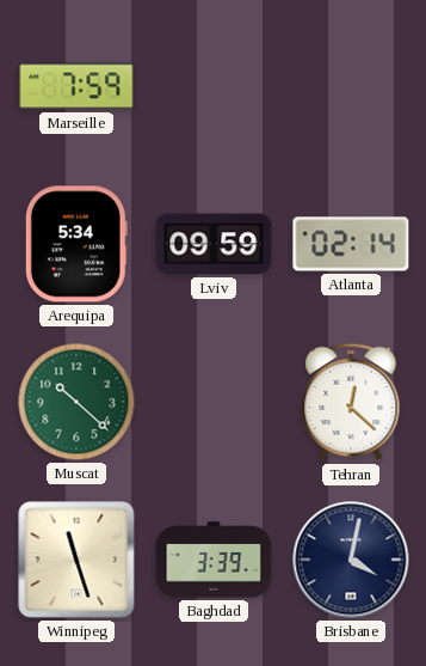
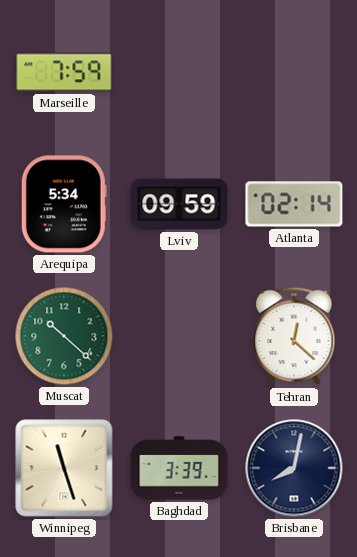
Brisbane: 4:02 -> 8:02
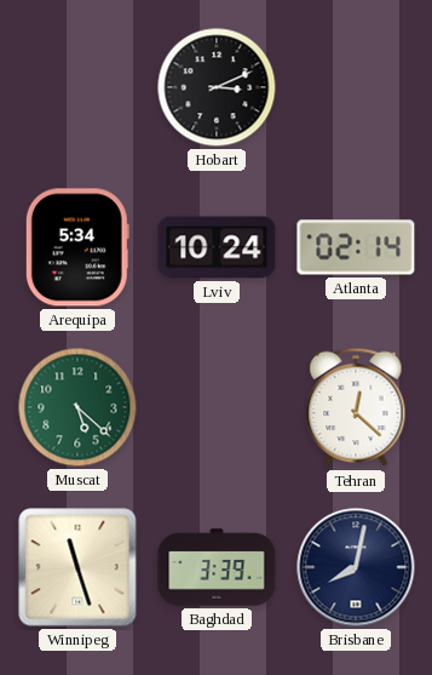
Marseille: 7:59 -> none
Hobart: none -> 3:11
Lviv: 09:59 -> 10:24
Muscat: 10:22 -> 5:22
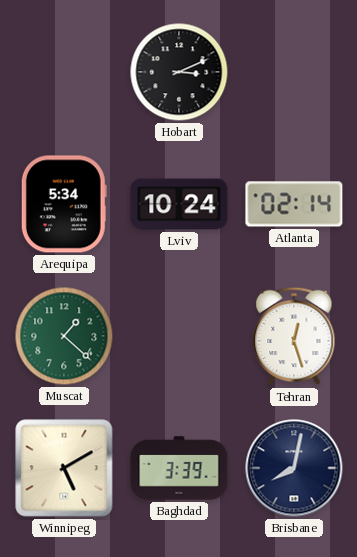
Muscat: 5:22 -> 1:22
Tehran: 12:22 -> 12:27
Winnipeg: 11:27 -> 5:10
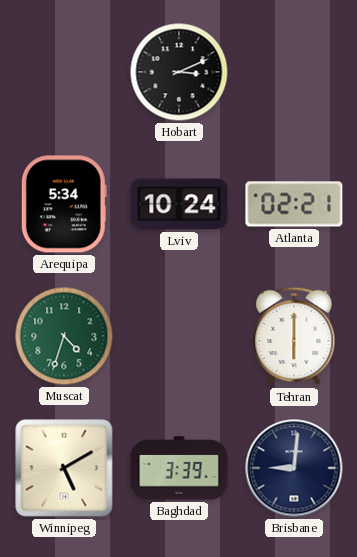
Atlanta: 02:14 -> 02:21
Muscat: 1:22 -> 4:33
Tehran: 12:27 -> 6:00
Brisbane: 8:02 -> 9:01
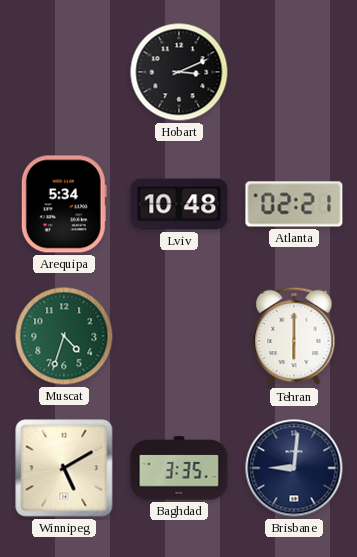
Lviv: 10:24 -> 10:48
Baghdad: 3:39 -> 3:35
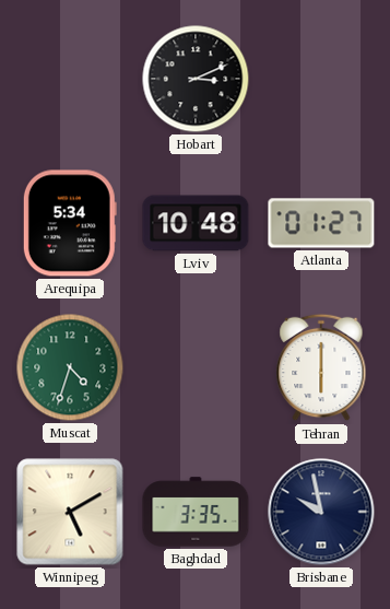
Atlanta: 02:21 -> 01:27
Brisbane: 9:01 -> 9:58
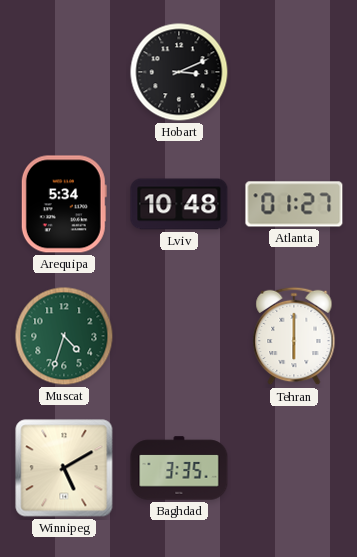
Brisbane: 9:58 -> none
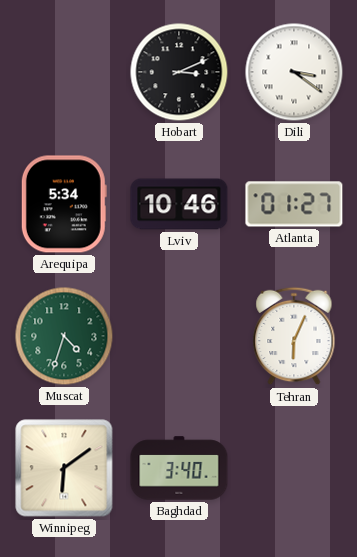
Dili: none -> 3:21
Lviv: 10:48 -> 10:46
Tehran: 6:00 -> 6:04
Winnipeg: 5:10 -> 6:09
Baghdad: 3:35 -> 3:40
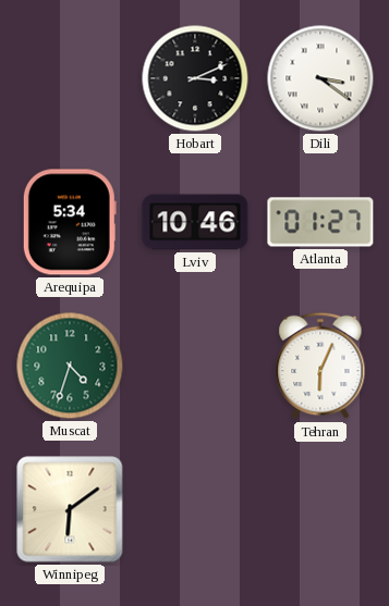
Baghdad: 3:40 -> none
